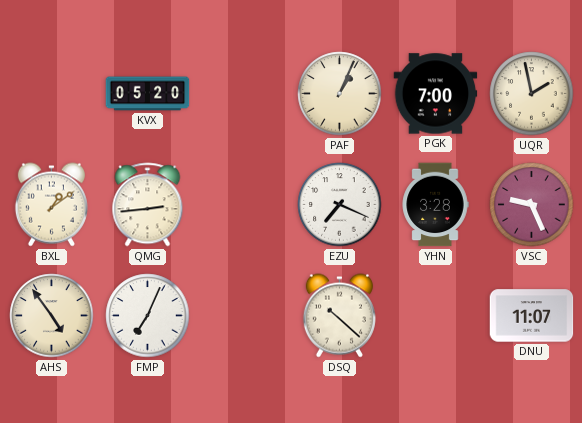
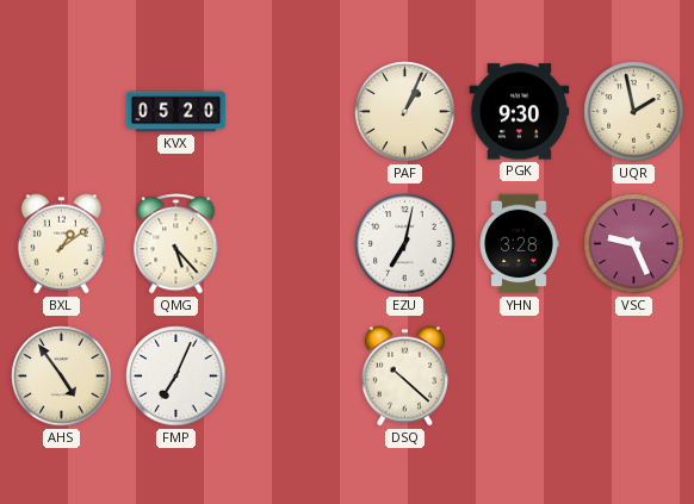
PGK: 7:00 -> 9:30
QMG: 2:44 -> 5:23
EZU: 7:19 -> 7:02
DNU: 11:07 -> none
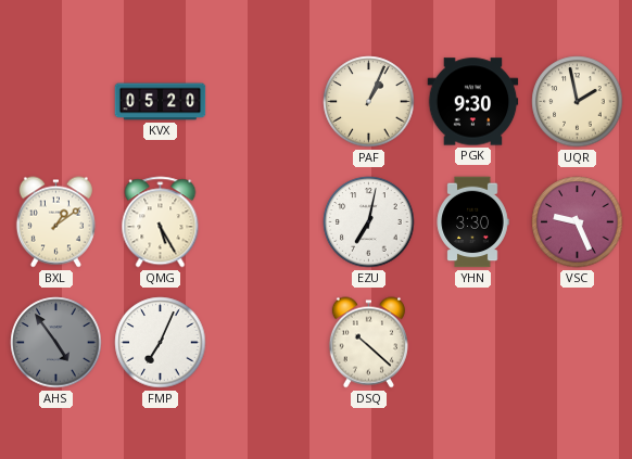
QMG: 5:23 -> 5:25
YHN: 3:28 -> 3:30
AHS dial: cream -> grey
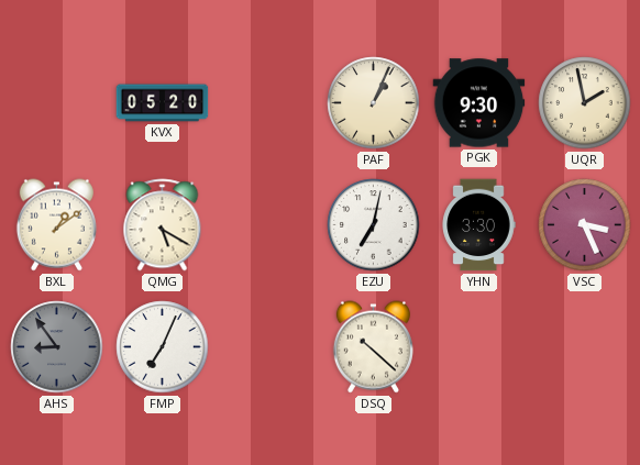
QMG: 5:25 -> 5:20
VSC: 9:26 -> 3:26
AHS: 4:54 -> 8:54
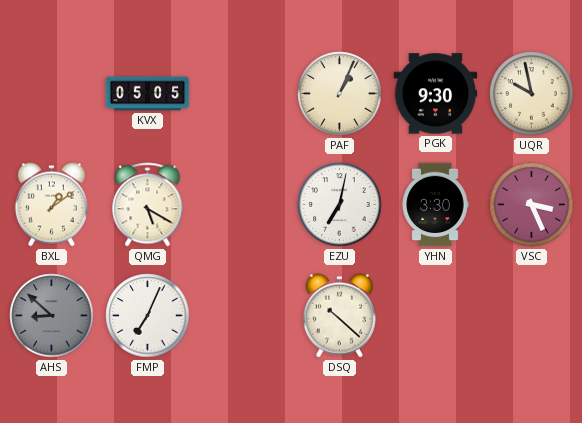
KVX: 05:20 -> 05:05
UQR: 1:58 -> 9:58
AHS: 8:54 -> 8:52
